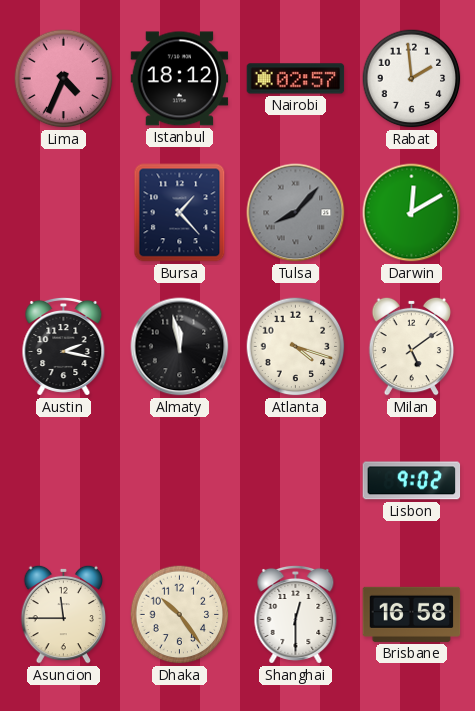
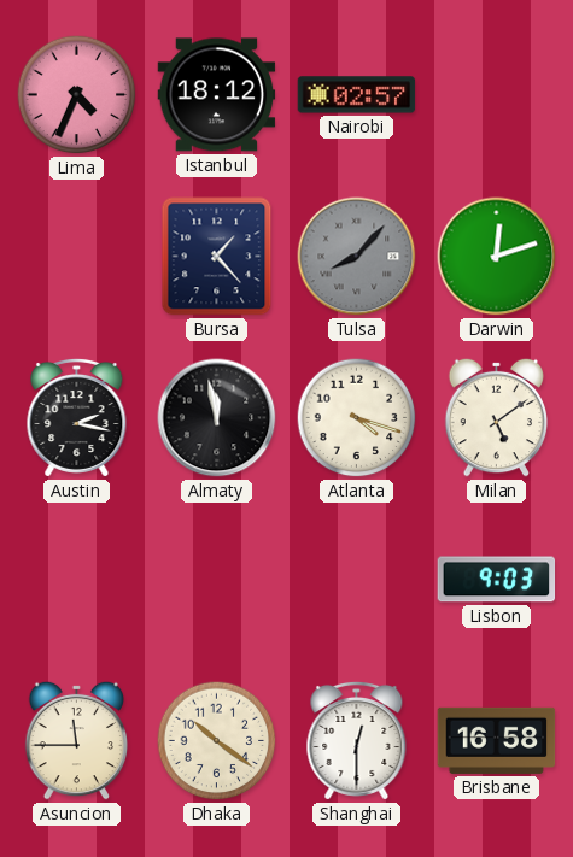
Rabat: 1:59 -> none
Darwin: 12:10 -> 12:12
Lisbon: 9:02 -> 9:03
Dhaka: 10:24 -> 10:21
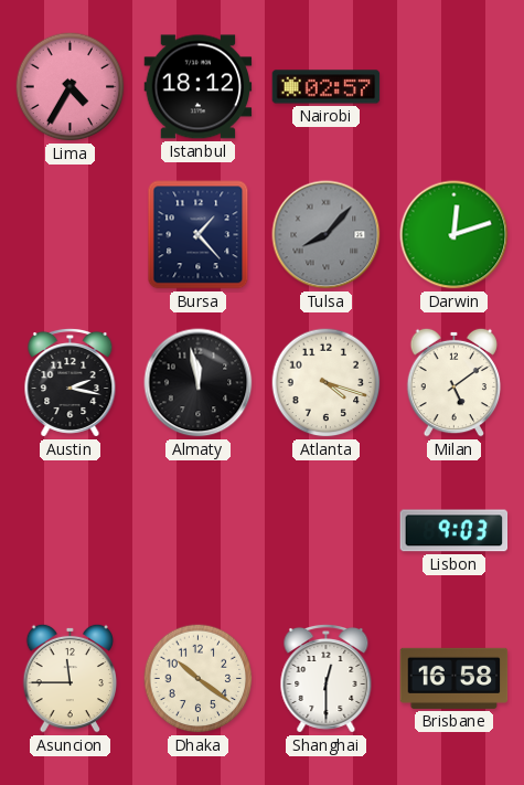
Lima: 4:34 -> 4:35
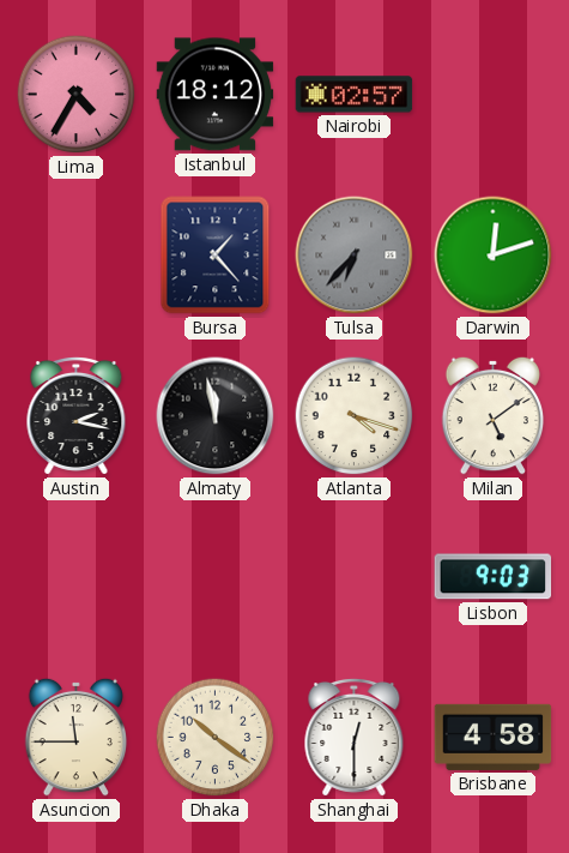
Tulsa: 8:07 -> 6:37
Brisbane: 16:58 -> 4:58
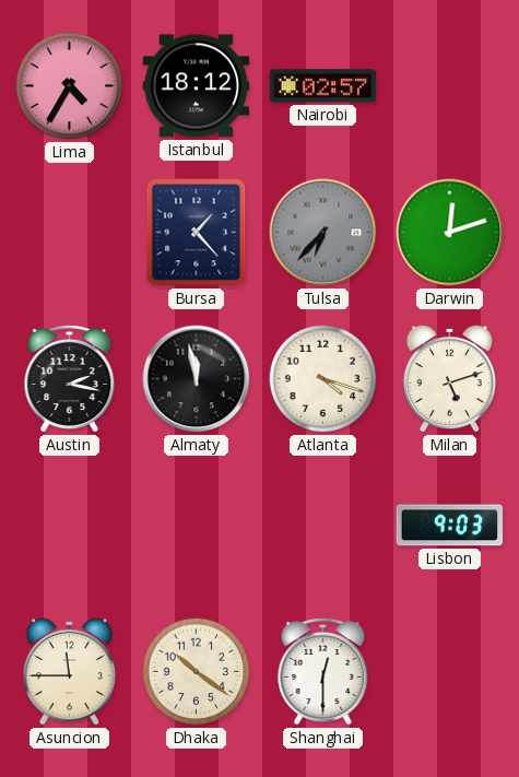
Milan: 5:09 -> 5:12
Brisbane: 4:58 -> none
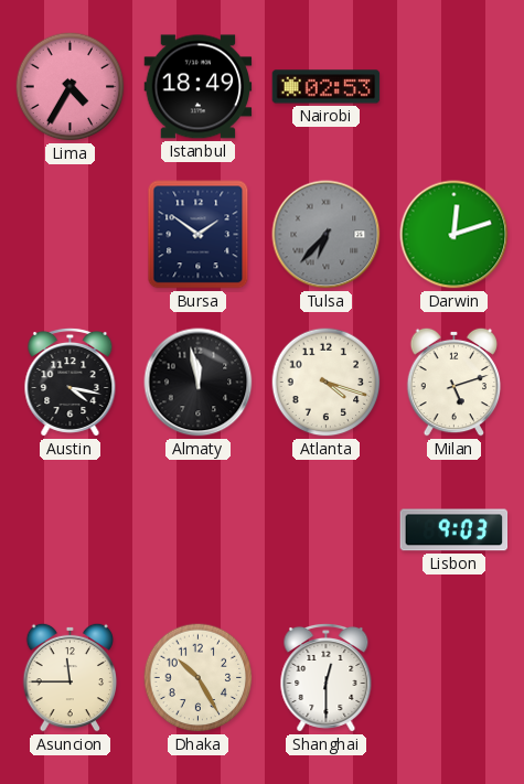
Istanbul: 18:12 -> 18:49
Nairobi: 02:57 -> 02:53
Bursa: 1:23 -> 1:51
Austin: 2:17 -> 4:17
Dhaka: 10:21 -> 10:25
